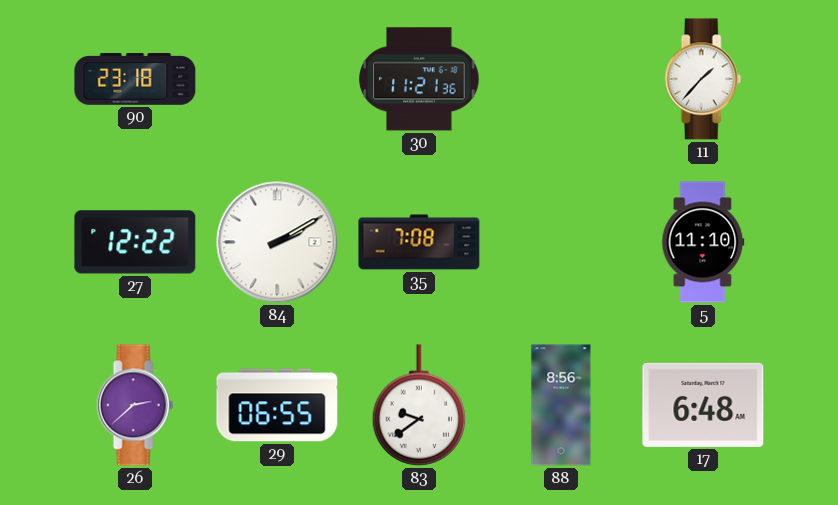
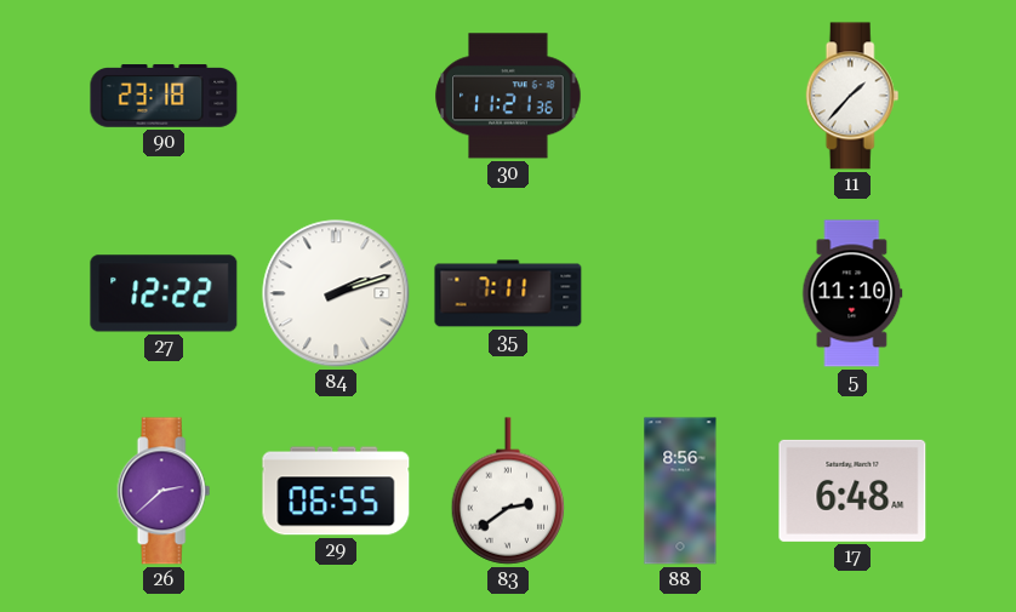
84: 2:10 -> 2:12
35: 7:08 -> 7:11
83: 9:39 -> 2:39
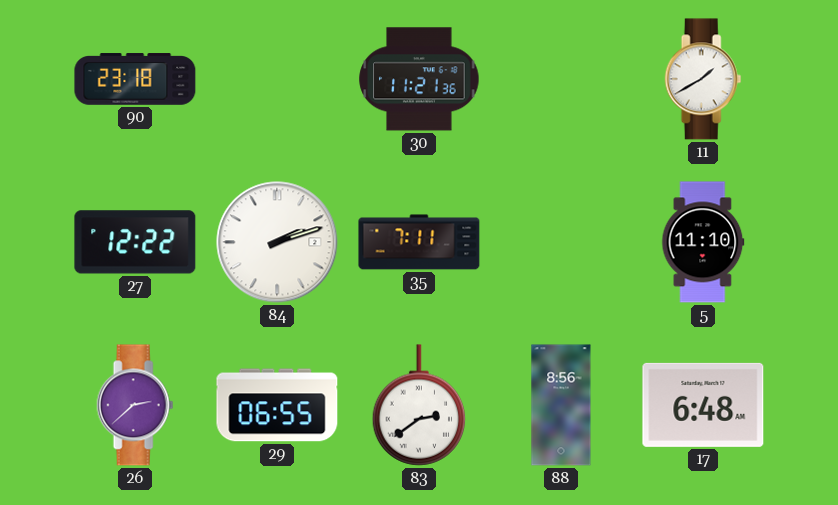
11: 1:37 -> 1:40
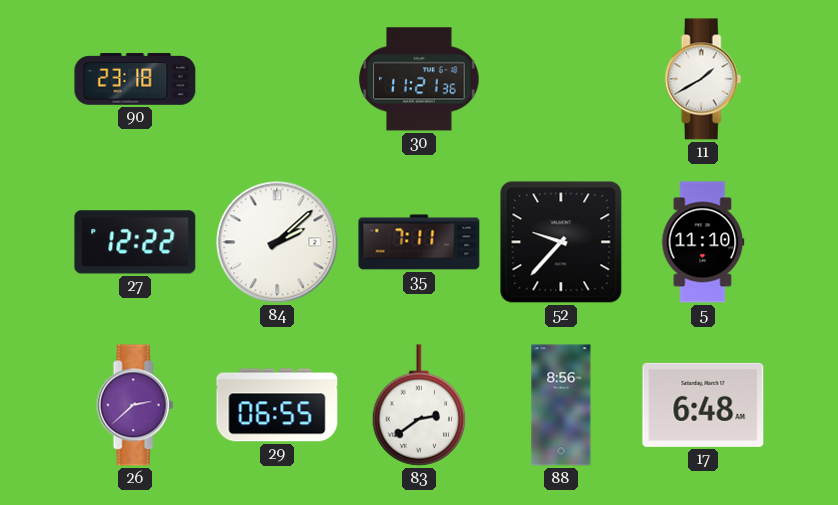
84: 2:12 -> 2:08
52: none -> 9:37
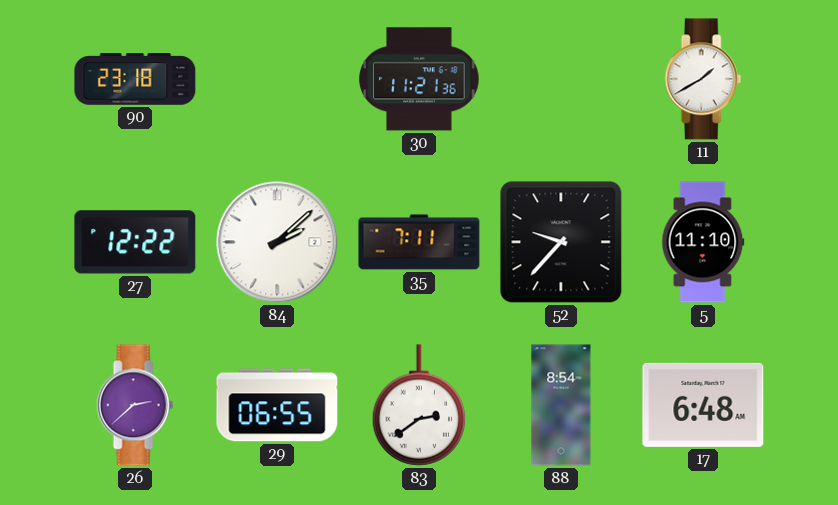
88: 8:56 -> 8:54
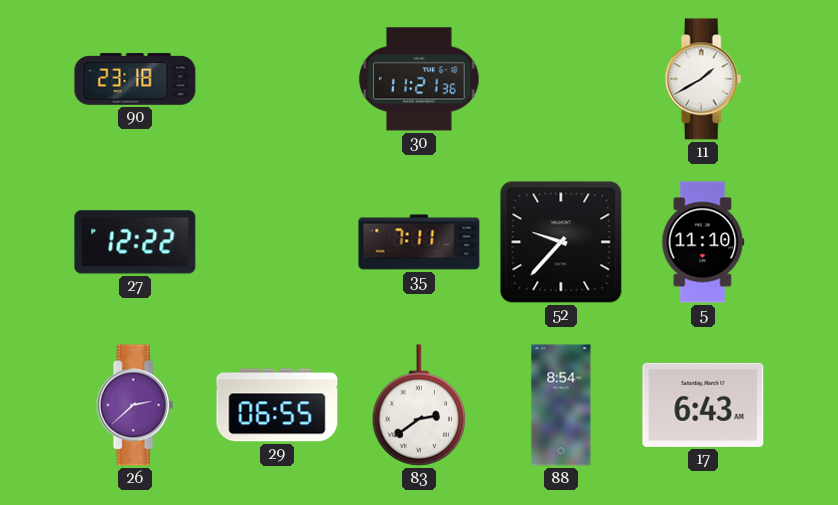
84: 2:08 -> none
17: 6:48 -> 6:43
